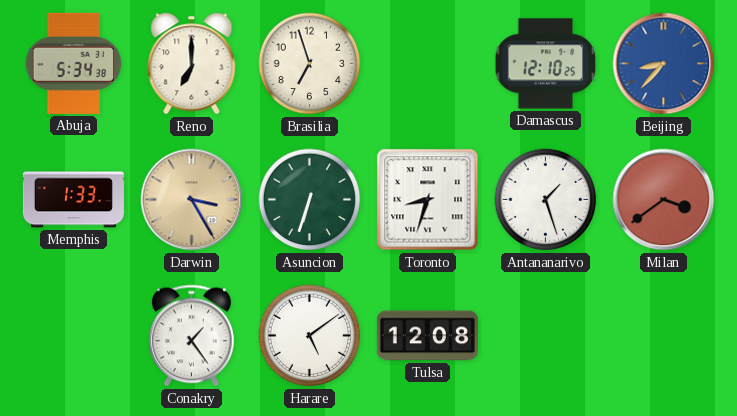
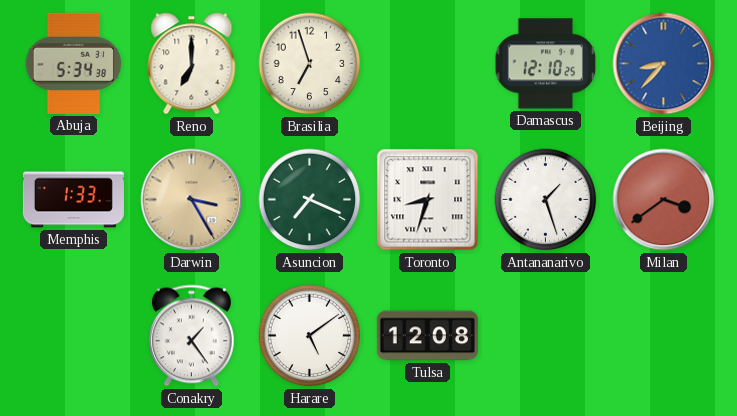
Asuncion: 6:33 -> 7:19
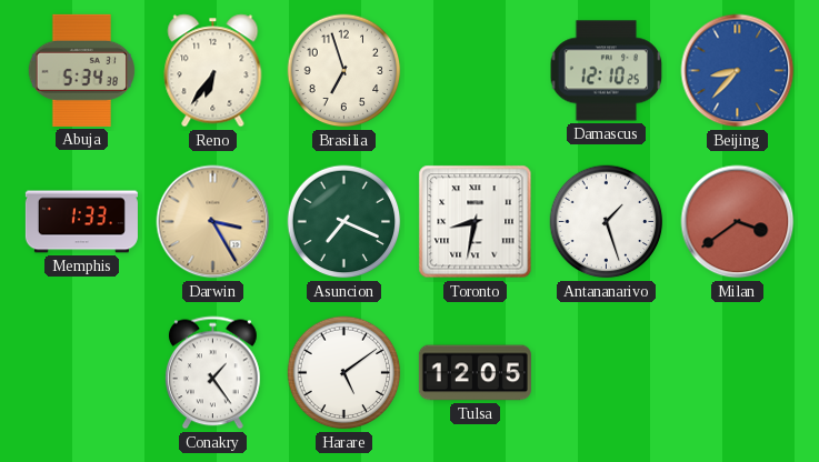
Reno: 7:00 -> 6:36
Toronto: 8:33 -> 8:32
Tulsa: 12:08 -> 12:05
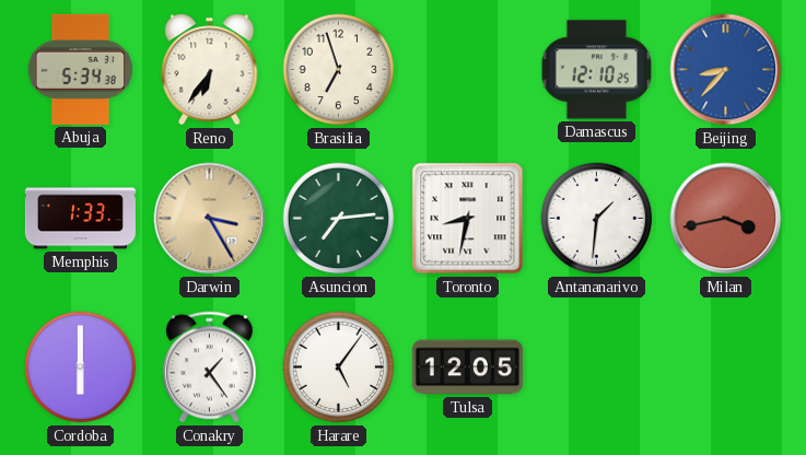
Asuncion: 7:19 -> 7:14
Antananarivo: 1:27 -> 1:31
Milan: 3:39 -> 3:43
Cordoba: none -> 6:00
Harare: 5:09 -> 5:06
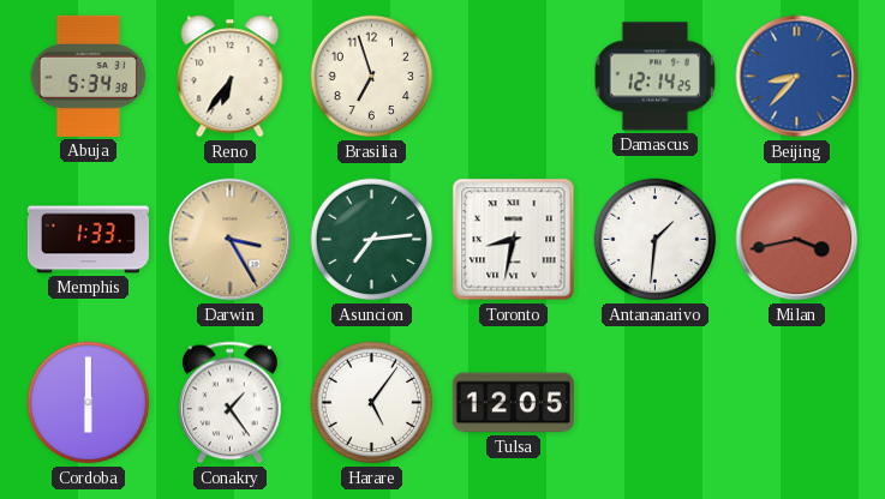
Damascus: 12:10 -> 12:14
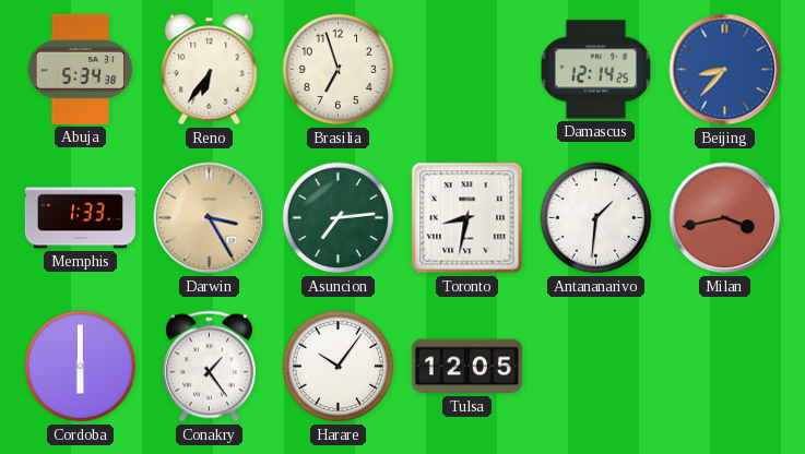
Harare: 5:06 -> 10:06
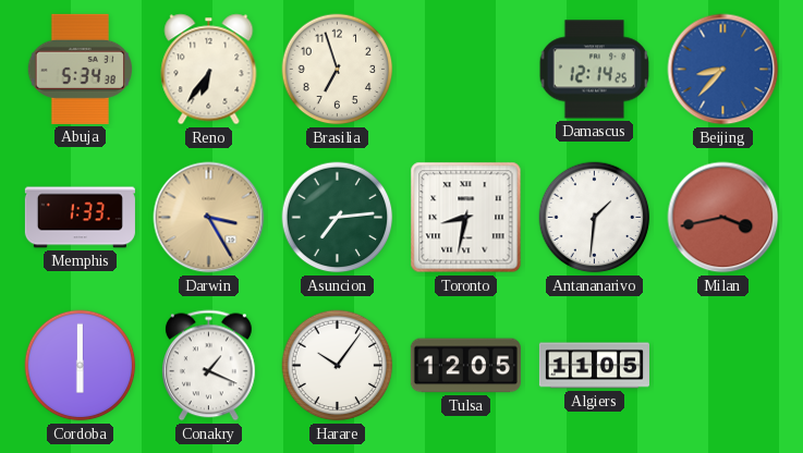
Conakry: 1:24 -> 1:19
Algiers: none -> 11:05
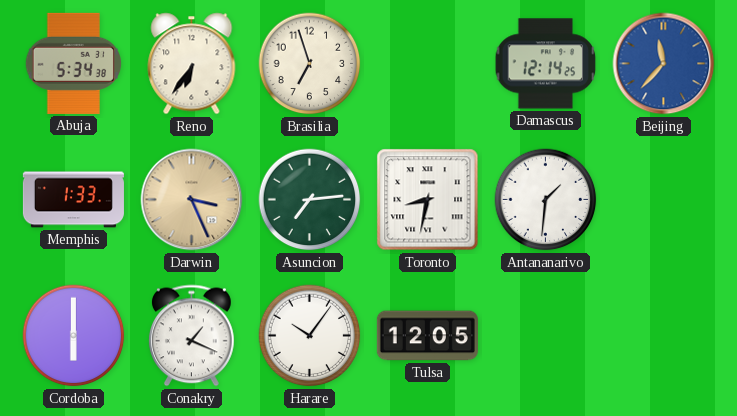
Beijing: 8:37 -> 11:37
Darwin: 3:25 -> 3:26
Milan: 3:43 -> none
Algiers: 11:05 -> none
